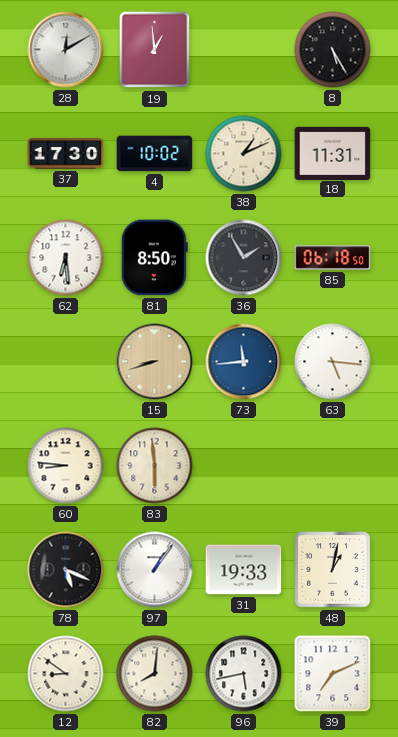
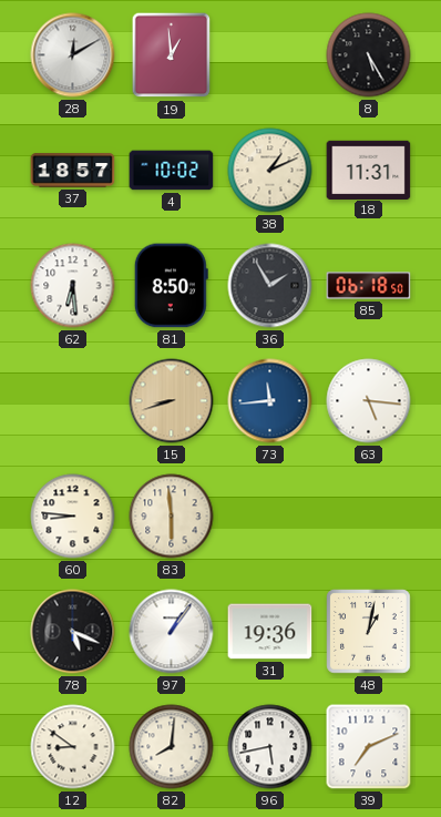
37: 17:30 -> 18:57
31: 19:33 -> 19:36
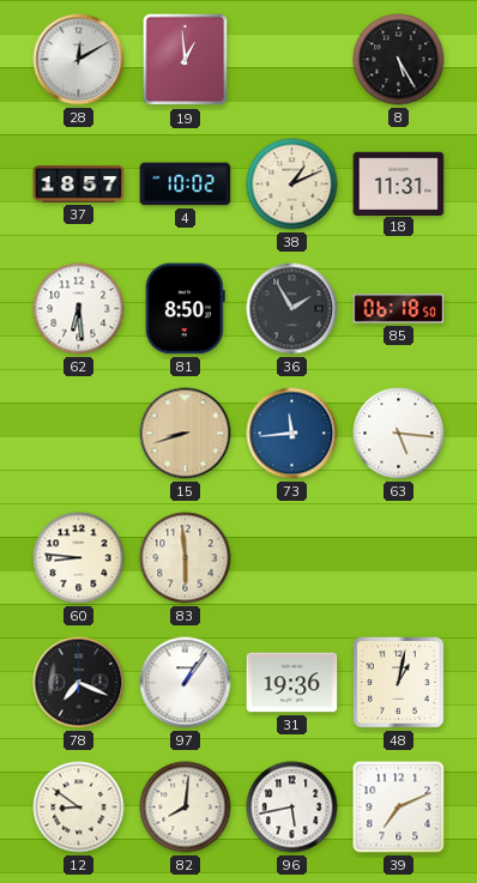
78: 5:19 -> 7:19
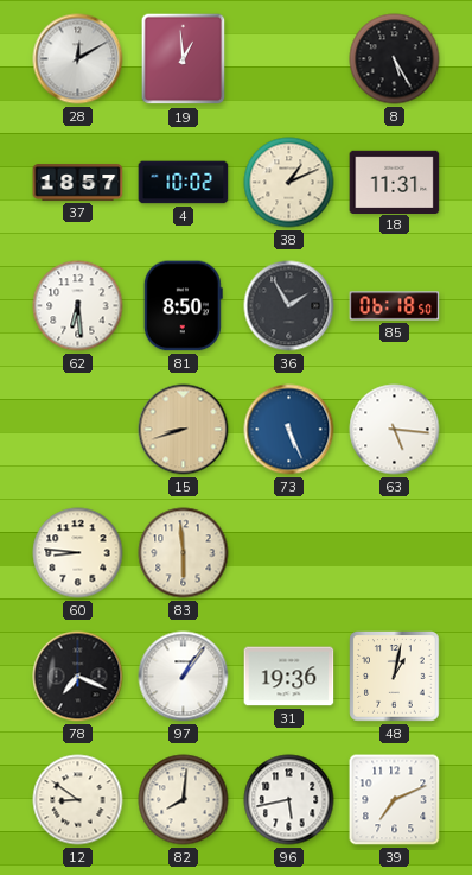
73: 11:44 -> 5:26
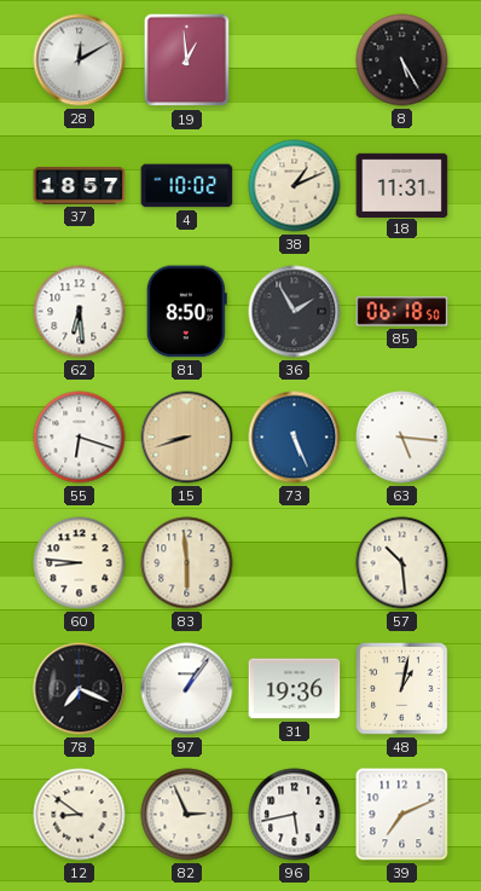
55: none -> 6:18
57: none -> 10:29
82: 8:01 -> 2:56
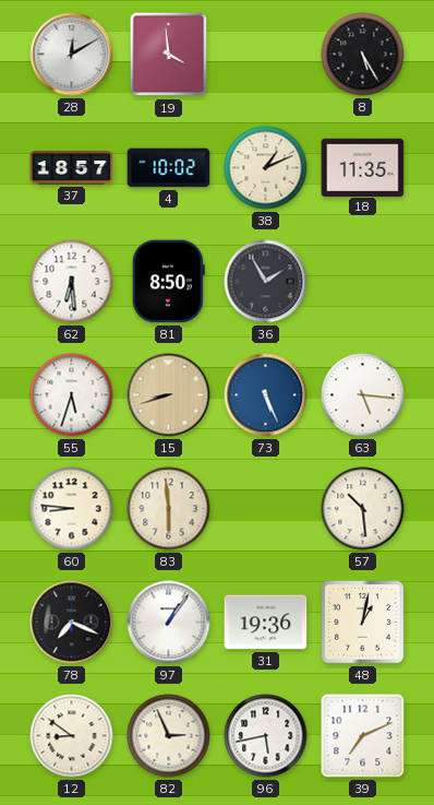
19: 12:59 -> 3:59
18: 11:31 -> 11:35
85: 06:18 -> none
55: 6:18 -> 5:33
